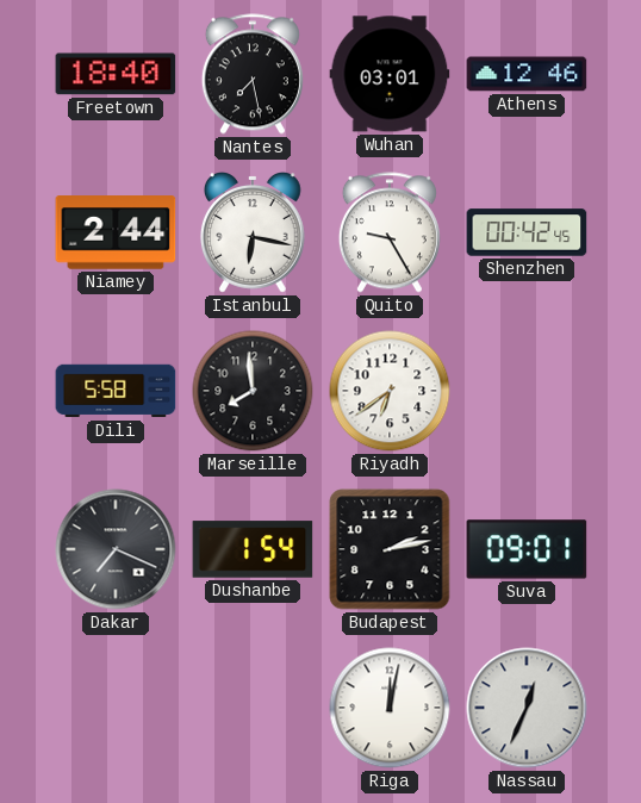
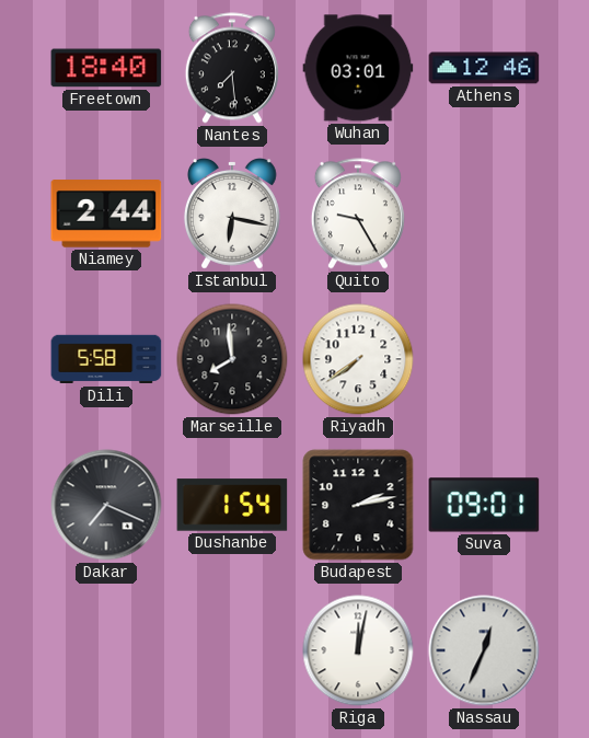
Nantes: 7:28 -> 7:29
Shenzhen: 00:42 -> none
Riyadh: 6:39 -> 7:39
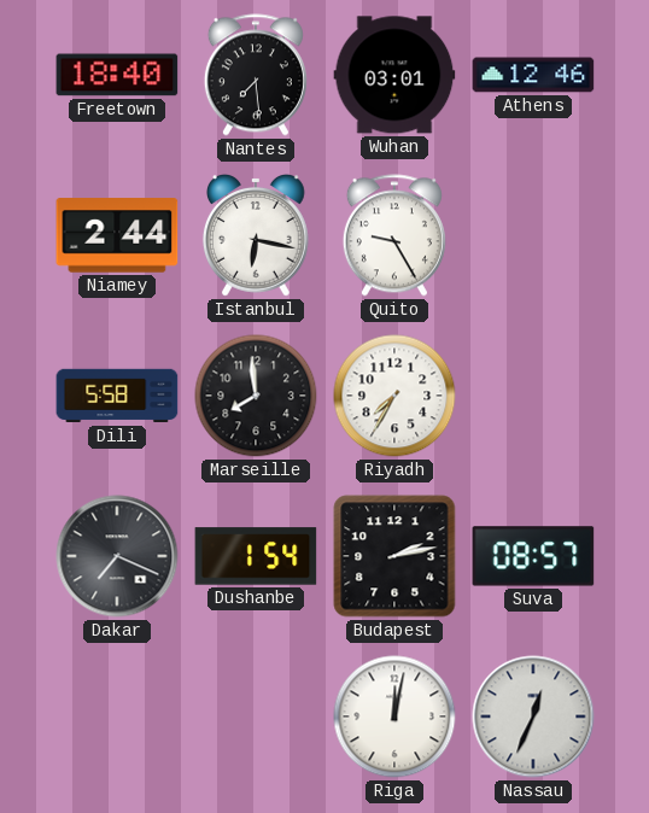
Riyadh: 7:39 -> 7:35
Suva: 09:01 -> 08:57
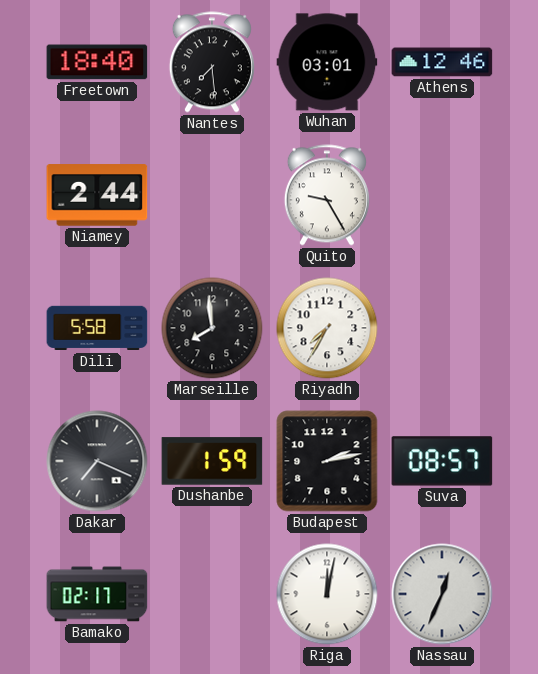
Istanbul: 6:17 -> none
Dushanbe: 1:54 -> 1:59
Bamako: none -> 02:17
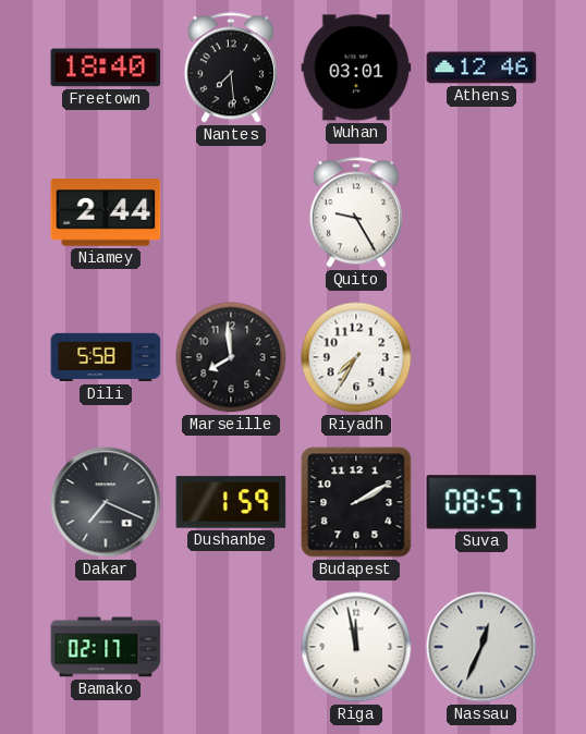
Budapest: 2:13 -> 2:10
Riga: 12:02 -> 11:58
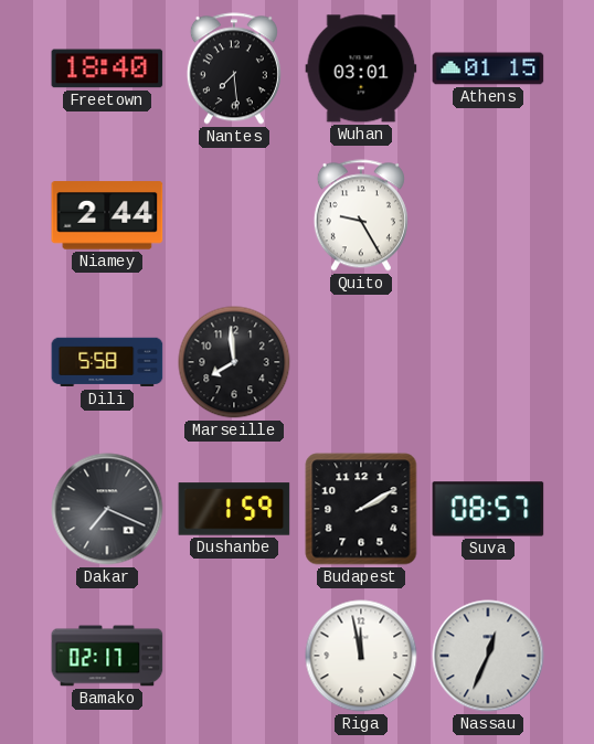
Athens: 12:46 -> 01:15
Riyadh: 7:35 -> none
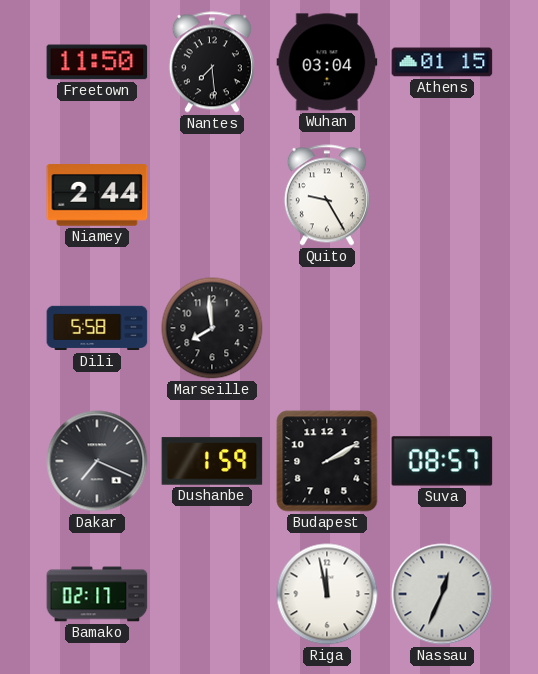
Freetown: 18:40 -> 11:50
Wuhan: 03:01 -> 03:04
